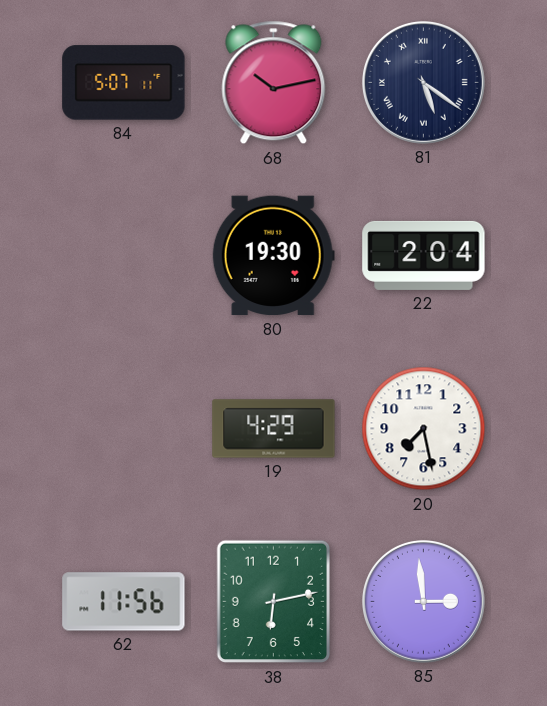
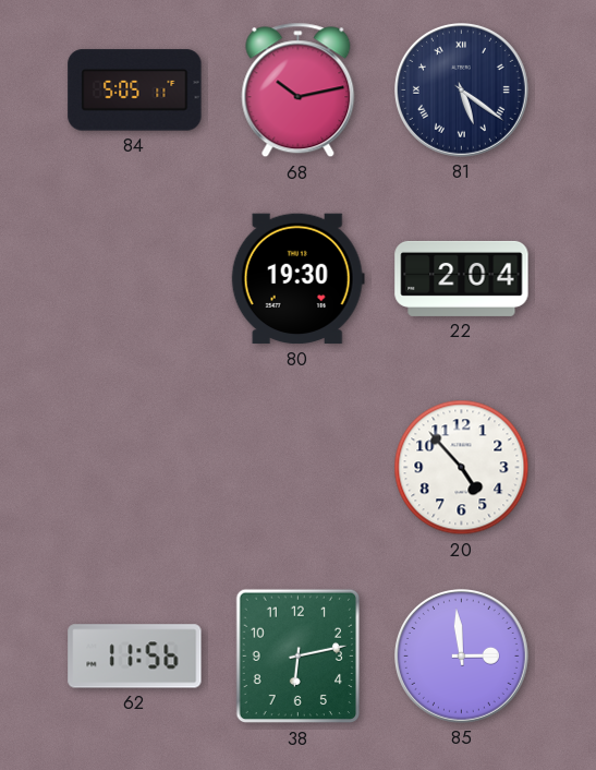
84: 5:07 -> 5:05
19: 4:29 -> none
20: 7:28 -> 4:53
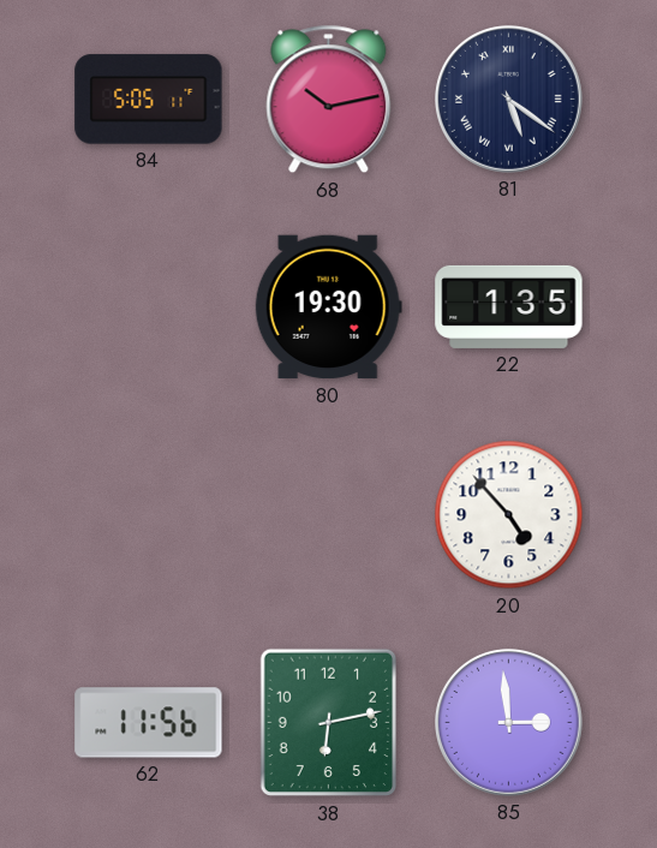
22: 2:04 -> 1:35
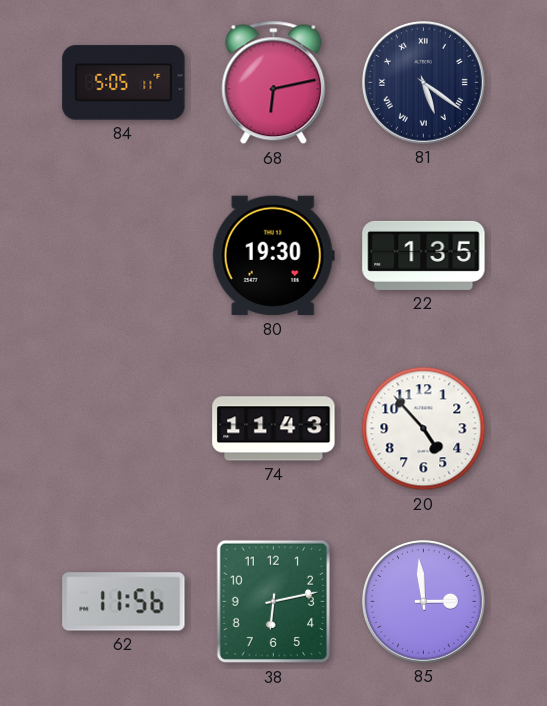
68: 10:13 -> 6:13
74: none -> 11:43
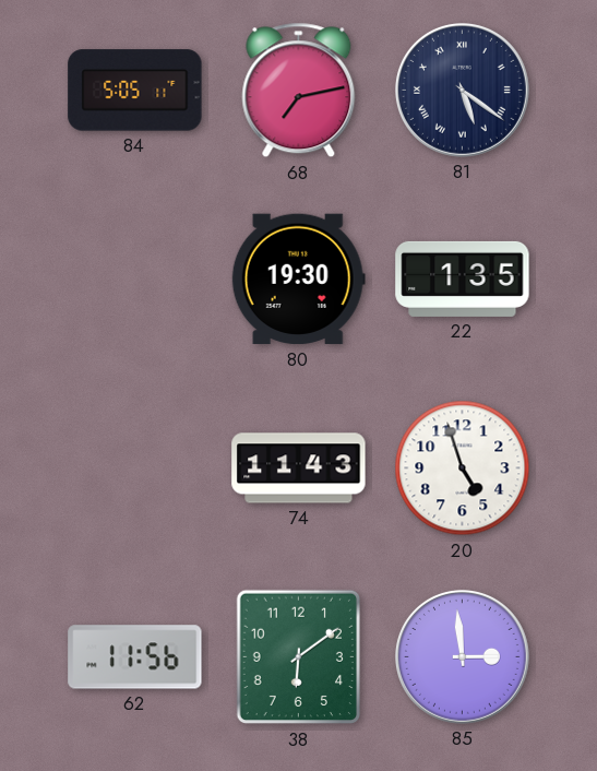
68: 6:13 -> 7:13
20: 4:53 -> 4:57
38: 6:13 -> 6:09
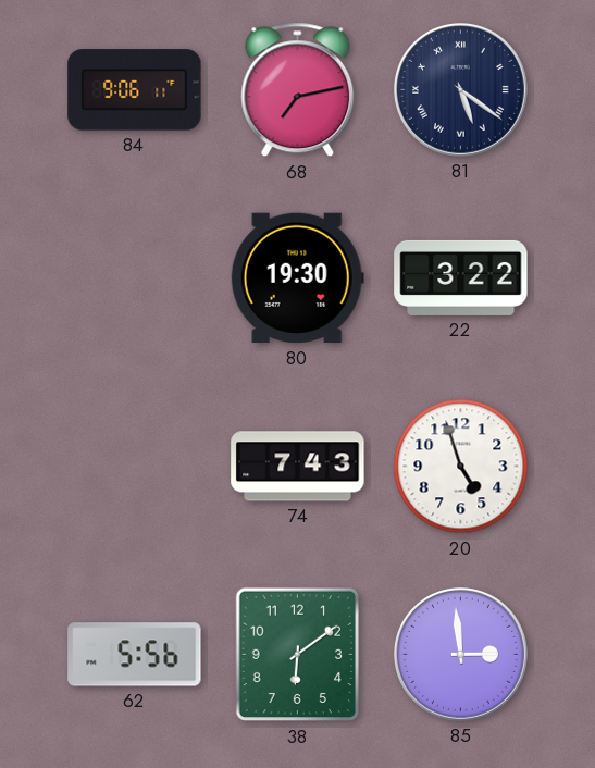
84: 5:05 -> 9:06
22: 1:35 -> 3:22
74: 11:43 -> 7:43
62: 11:56 -> 5:56
